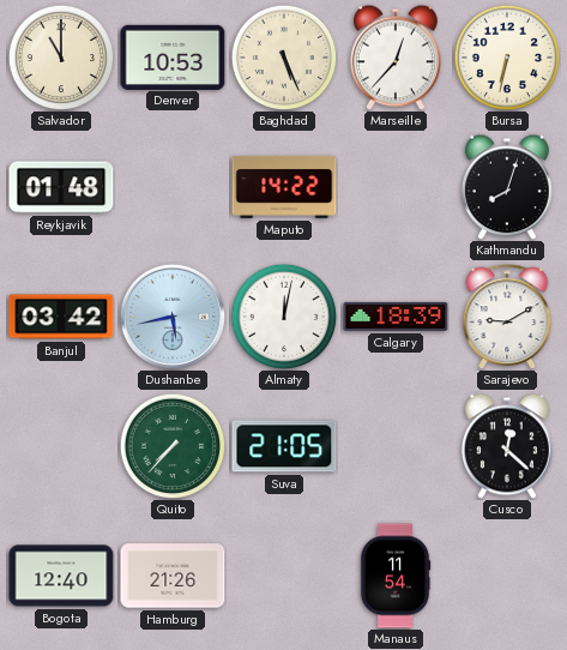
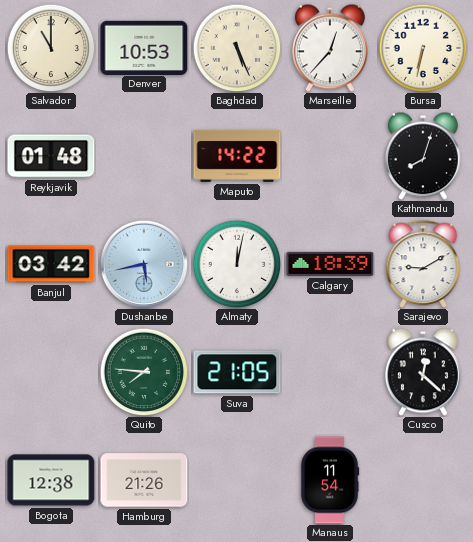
Quito: 7:37 -> 7:46
Bogota: 12:40 -> 12:38
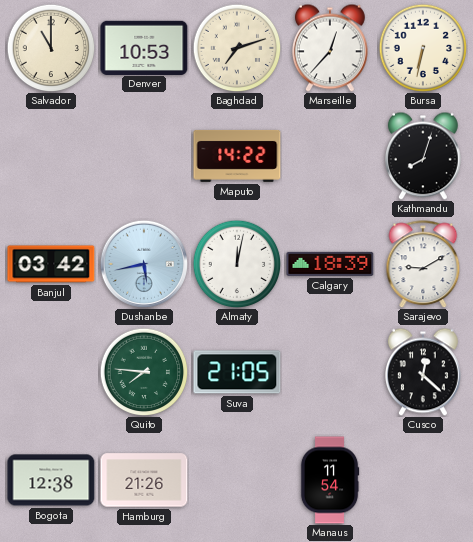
Baghdad: 5:26 -> 7:12
Reykjavik: 01:48 -> none
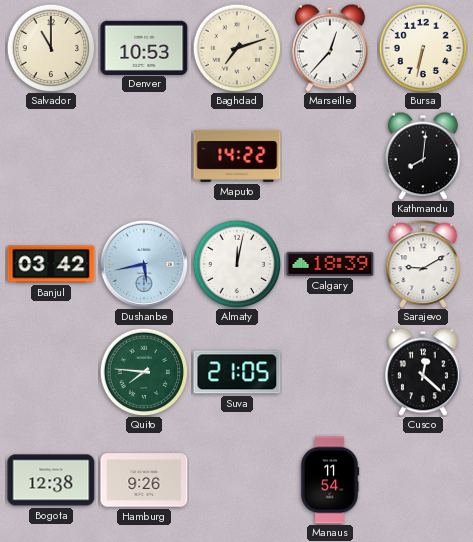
Kathmandu: 8:03 -> 8:01
Hamburg: 21:26 -> 9:26
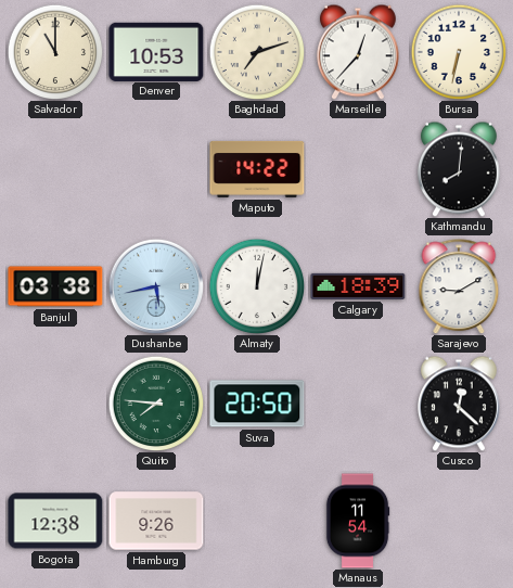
Banjul: 03:42 -> 03:38
Suva: 21:05 -> 20:50
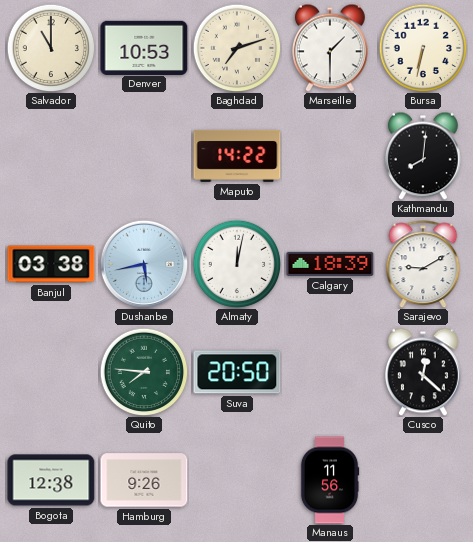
Marseille: 12:37 -> 1:30
Manaus: 11:54 -> 11:56
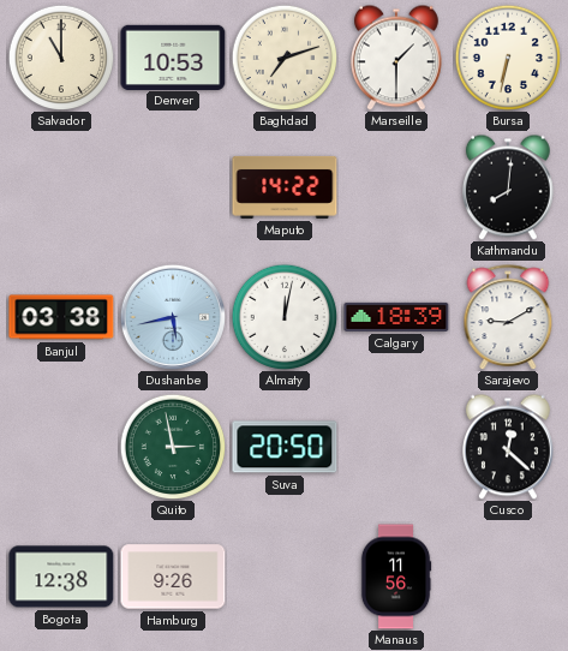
Quito: 7:46 -> 2:58
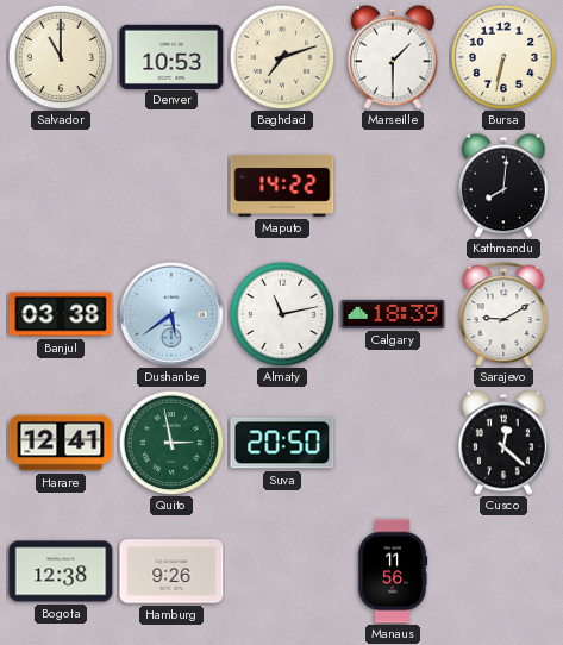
Dushanbe: 5:43 -> 5:39
Almaty: 12:02 -> 11:13
Harare: none -> 12:41
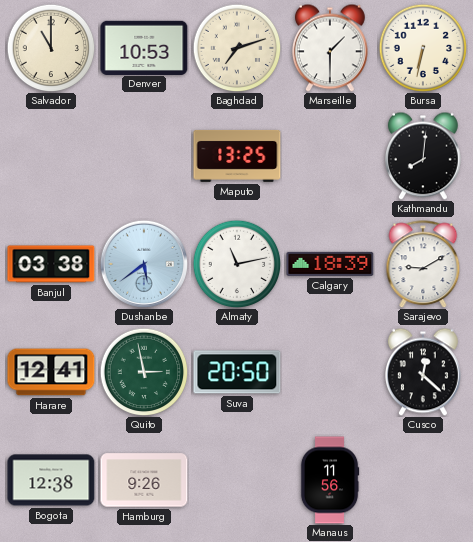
Maputo: 14:22 -> 13:25
